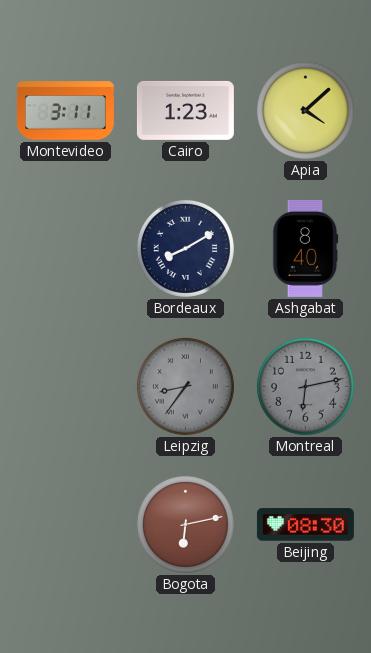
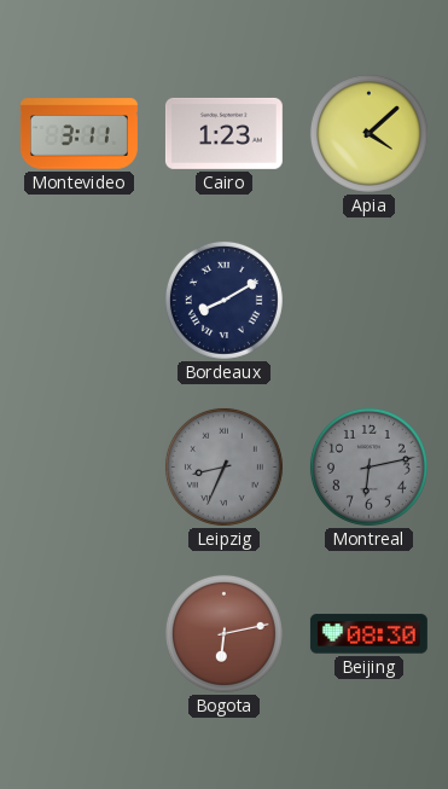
Ashgabat: 8:40 -> none
Leipzig: 8:36 -> 8:34
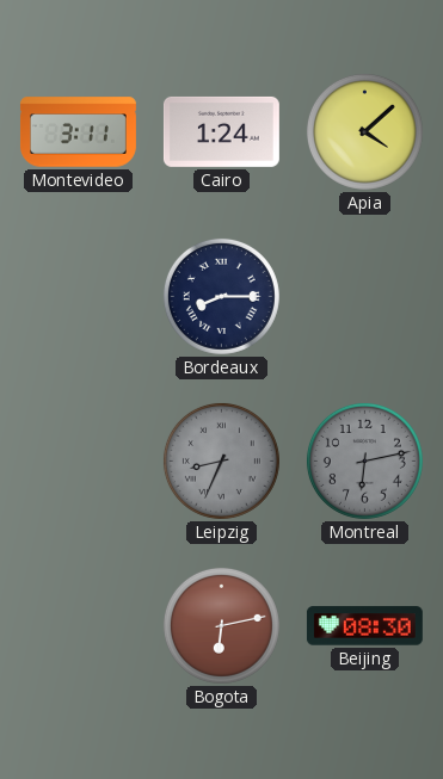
Cairo: 1:23 -> 1:24
Bordeaux: 8:10 -> 8:15
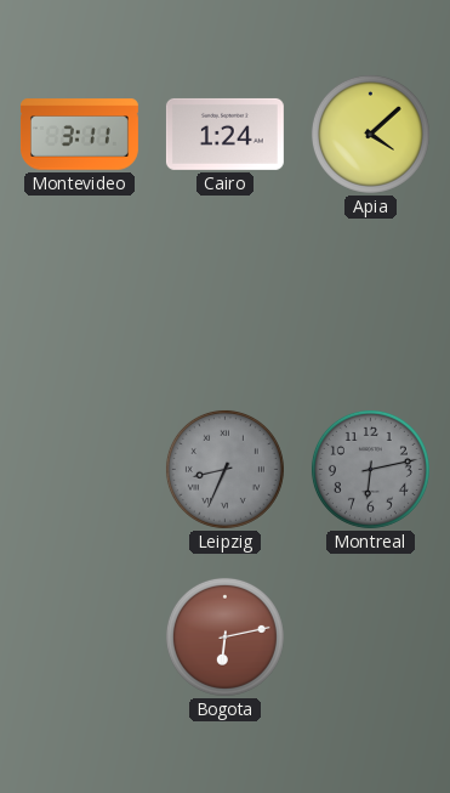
Bordeaux: 8:15 -> none
Beijing: 08:30 -> none
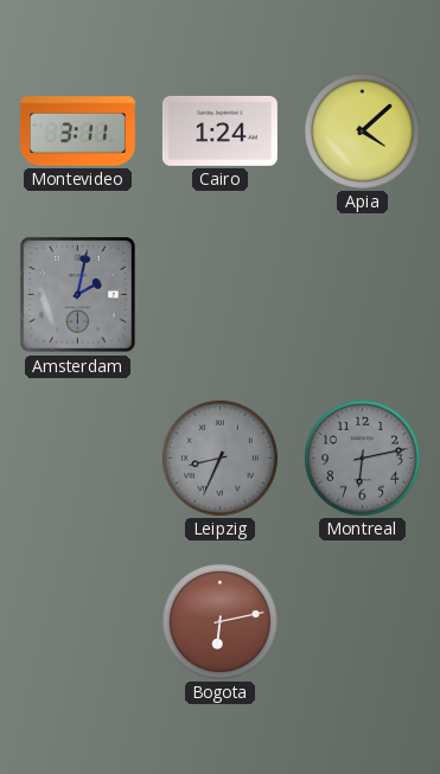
Amsterdam: none -> 2:02
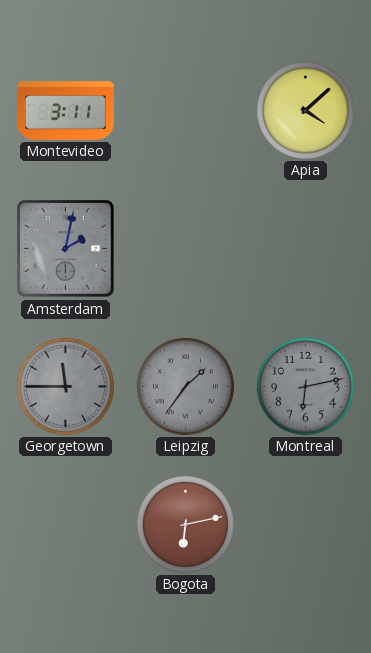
Cairo: 1:24 -> none
Georgetown: none -> 11:45
Leipzig: 8:34 -> 1:36
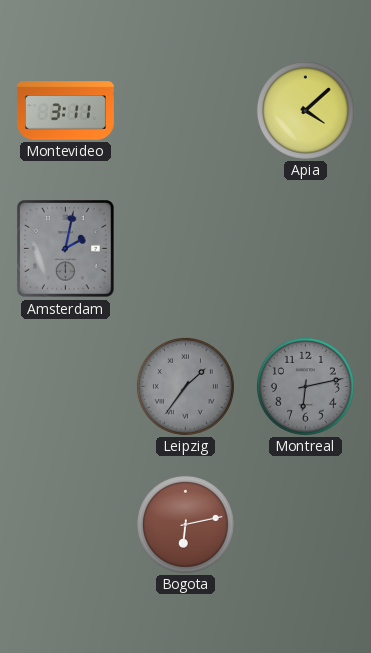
Georgetown: 11:45 -> none
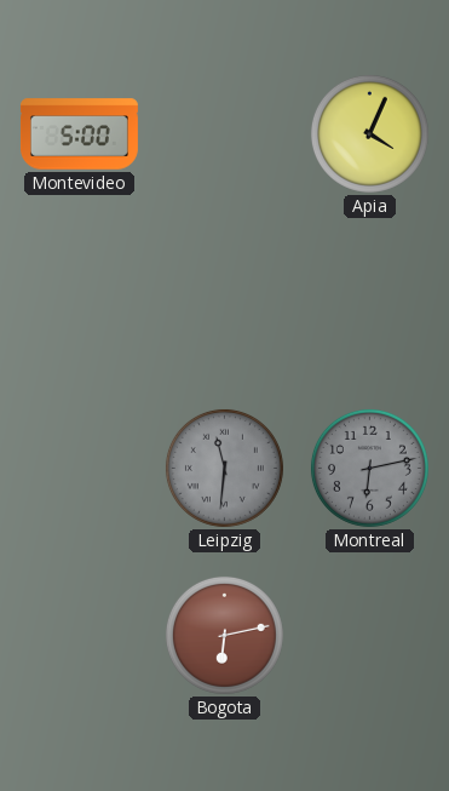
Montevideo: 3:11 -> 5:00
Apia: 4:08 -> 4:04
Amsterdam: 2:02 -> none
Leipzig: 1:36 -> 11:31
